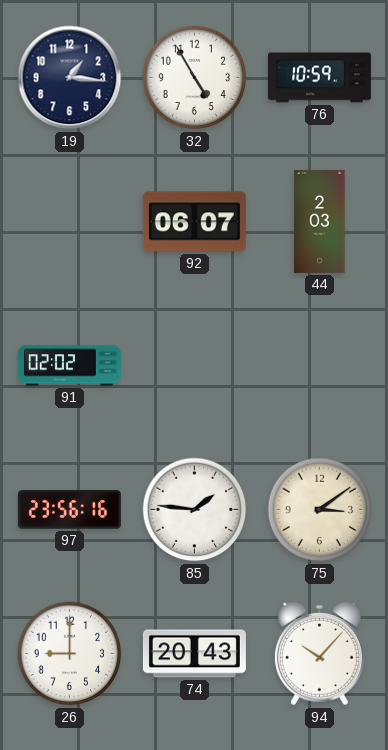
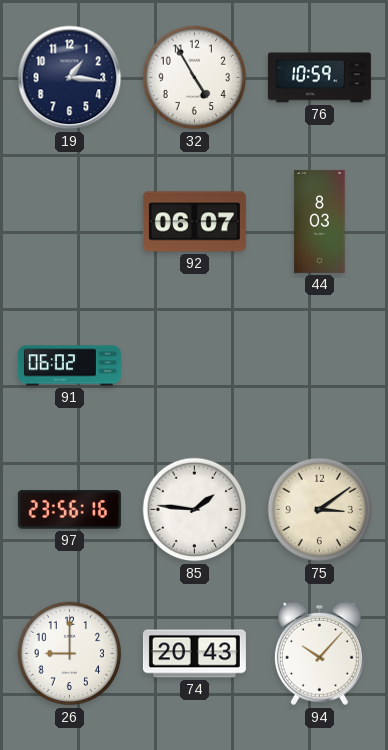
44: 2:03 -> 8:03
91: 02:02 -> 06:02
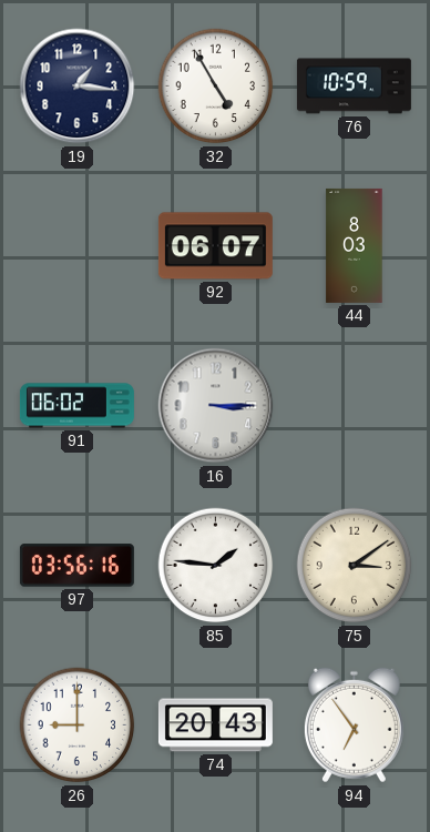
16: none -> 3:15
97: 23:56 -> 03:56
94: 10:07 -> 6:54
